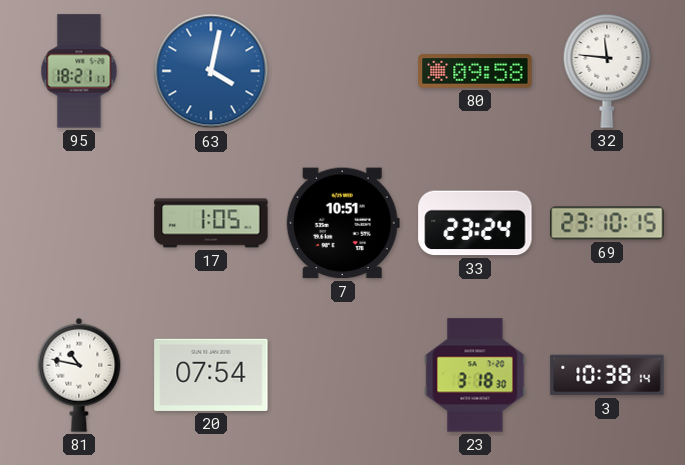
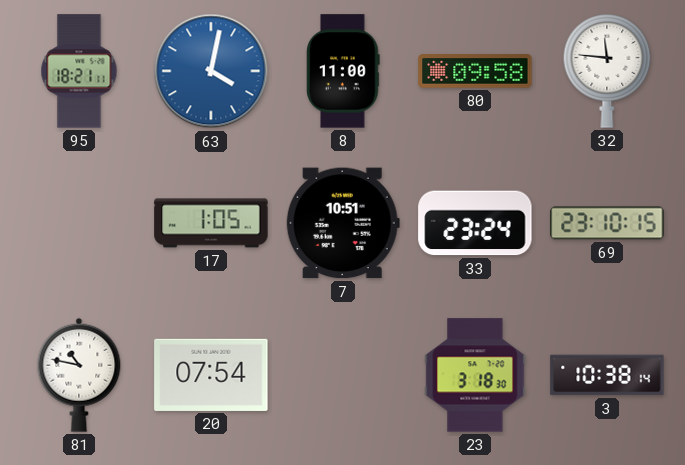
8: none -> 11:00
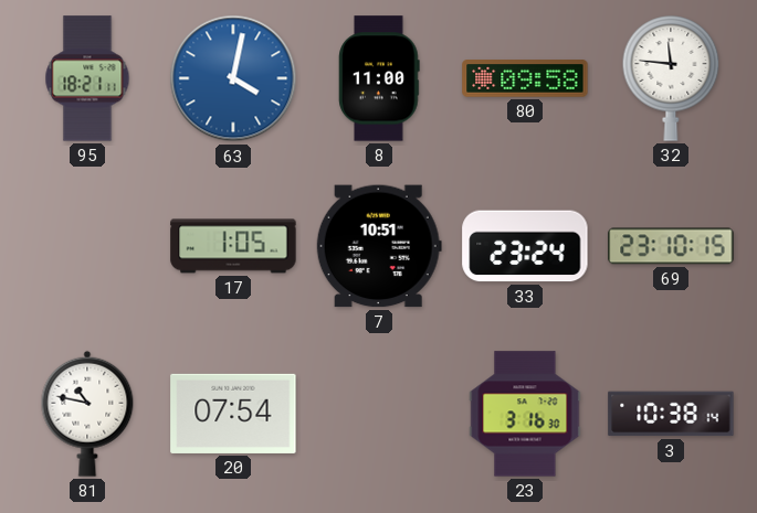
23: 3:18 -> 3:16
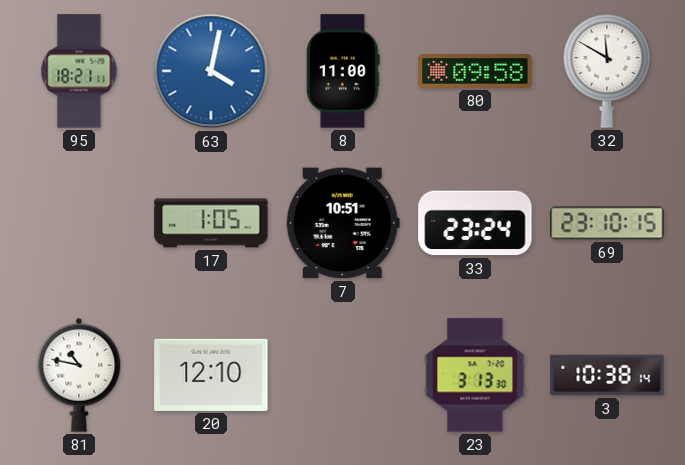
32: 11:46 -> 11:50
20: 07:54 -> 12:10
23: 3:16 -> 3:13
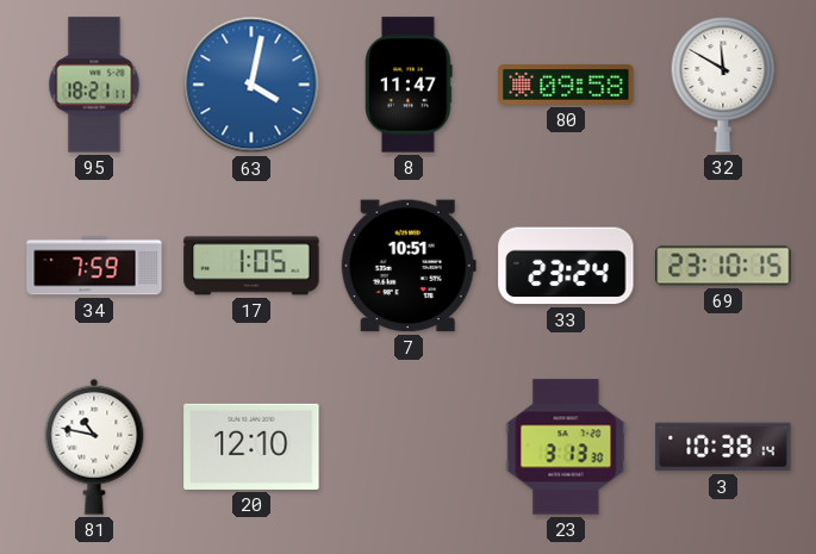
8: 11:00 -> 11:47
34: none -> 7:59
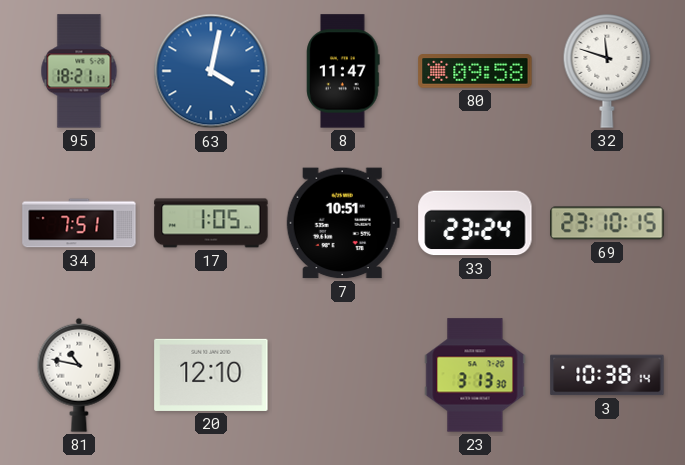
32: 11:50 -> 11:48
34: 7:59 -> 7:51
